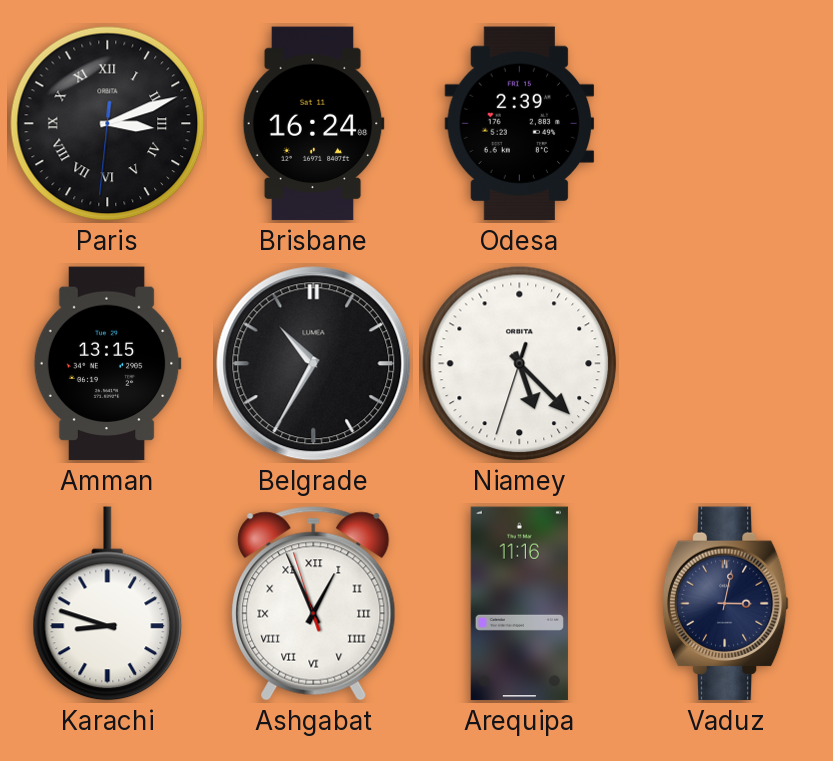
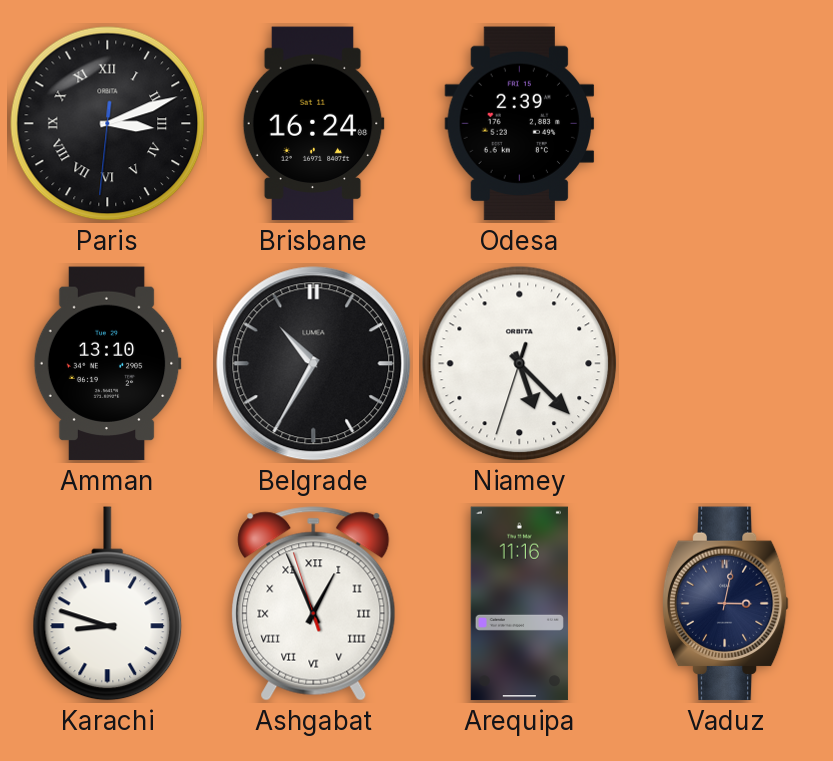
Amman: 13:15 -> 13:10
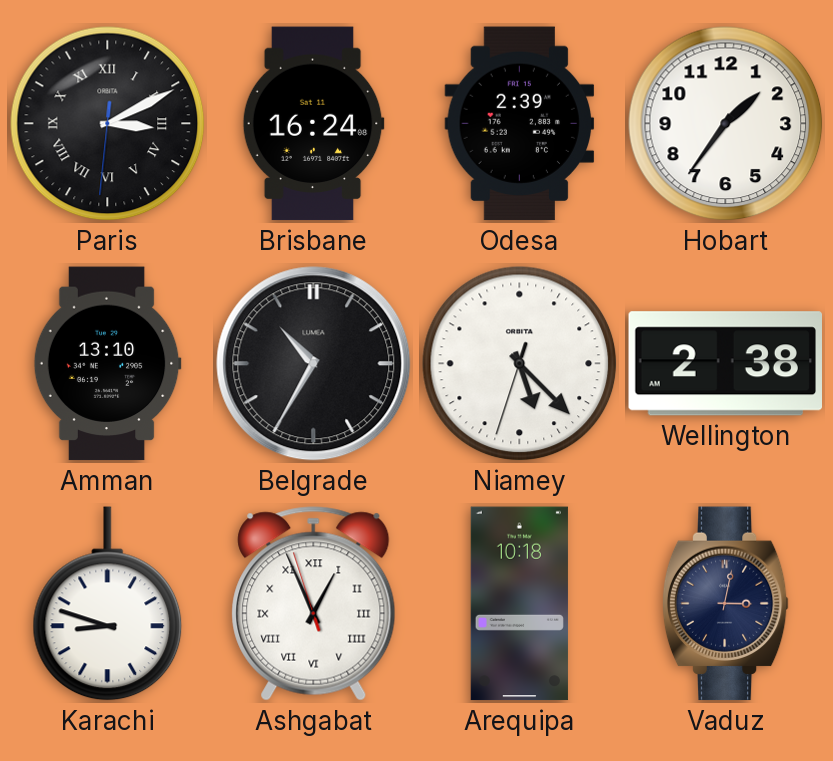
Paris: 3:11 -> 3:10
Hobart: none -> 1:36
Wellington: none -> 2:38
Arequipa: 11:16 -> 10:18
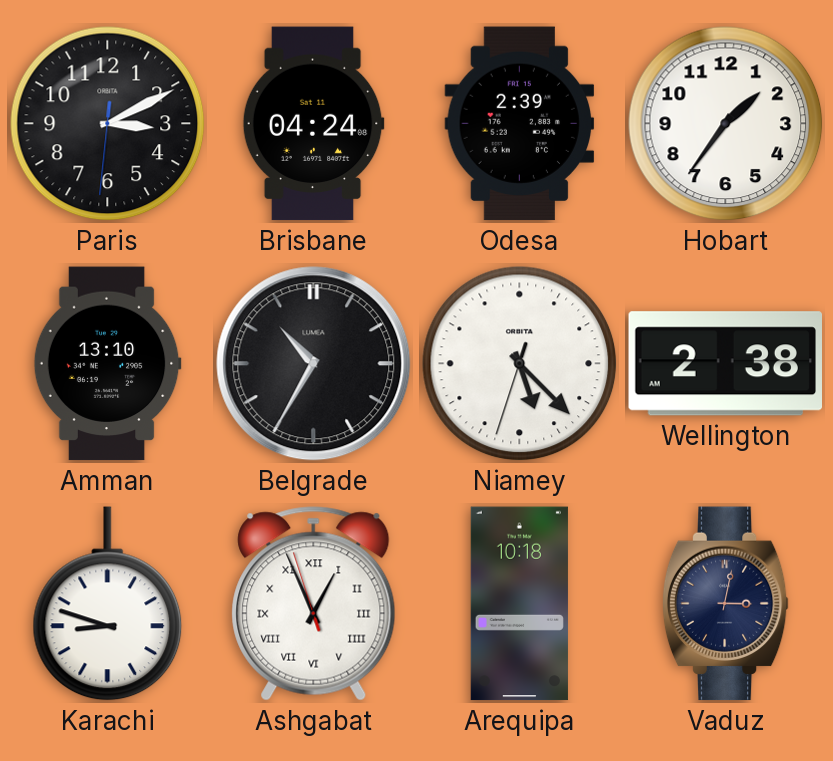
Paris numerals: Roman -> Arabic
Brisbane: 16:24 -> 04:24
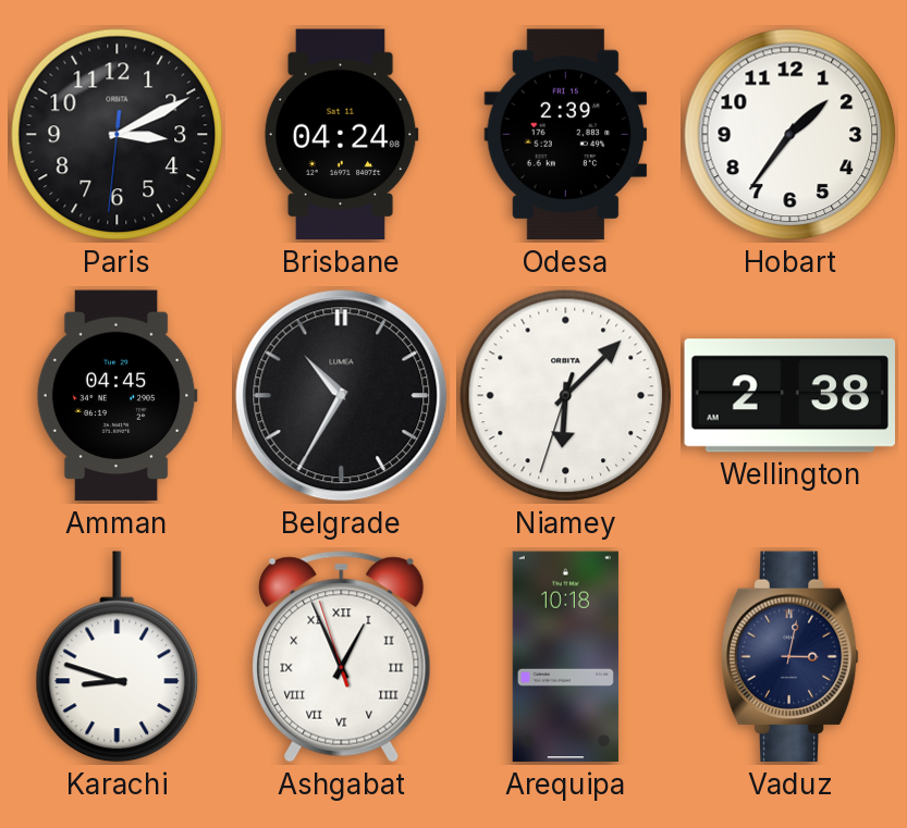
Amman: 13:10 -> 04:45
Niamey: 5:22 -> 6:07
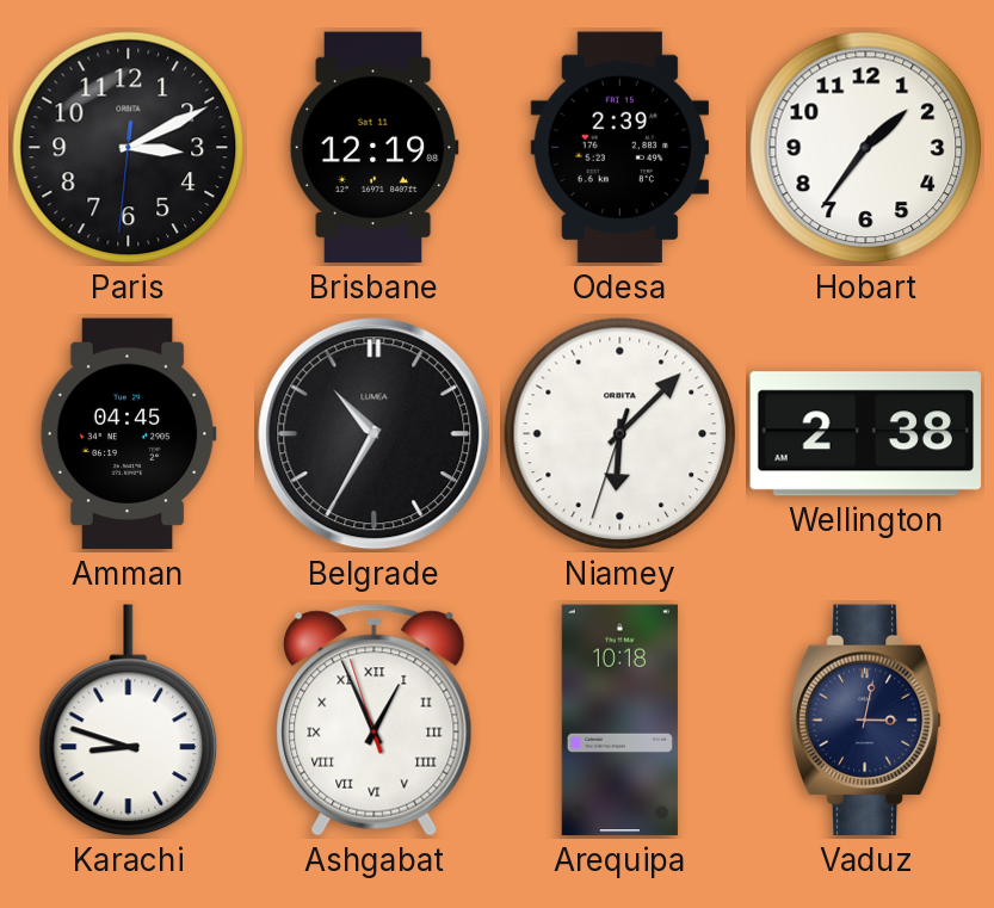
Brisbane: 04:24 -> 12:19
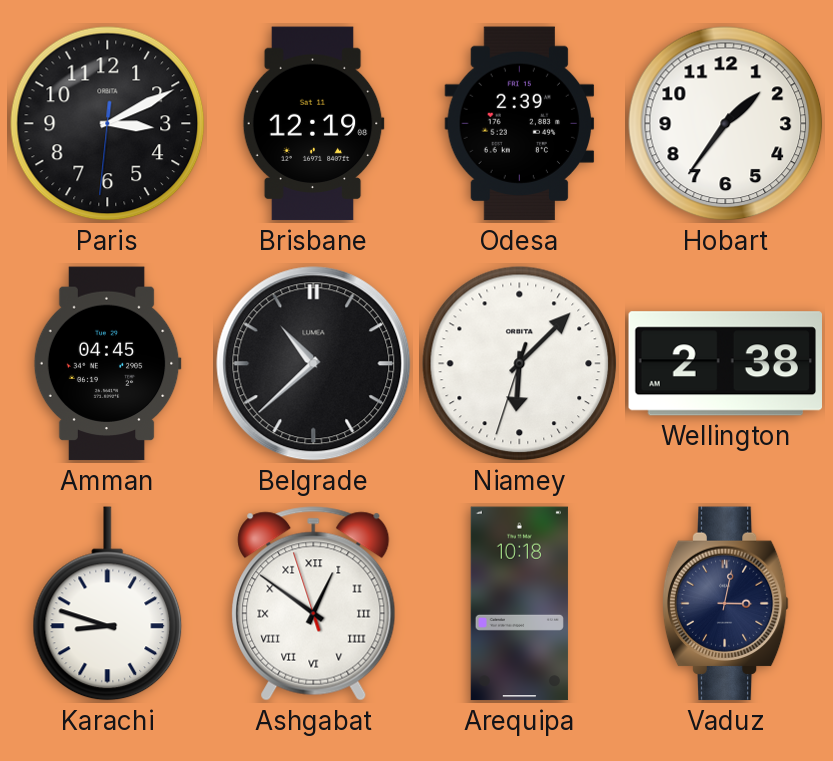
Belgrade: 10:35 -> 10:38
Ashgabat: 12:55 -> 12:50
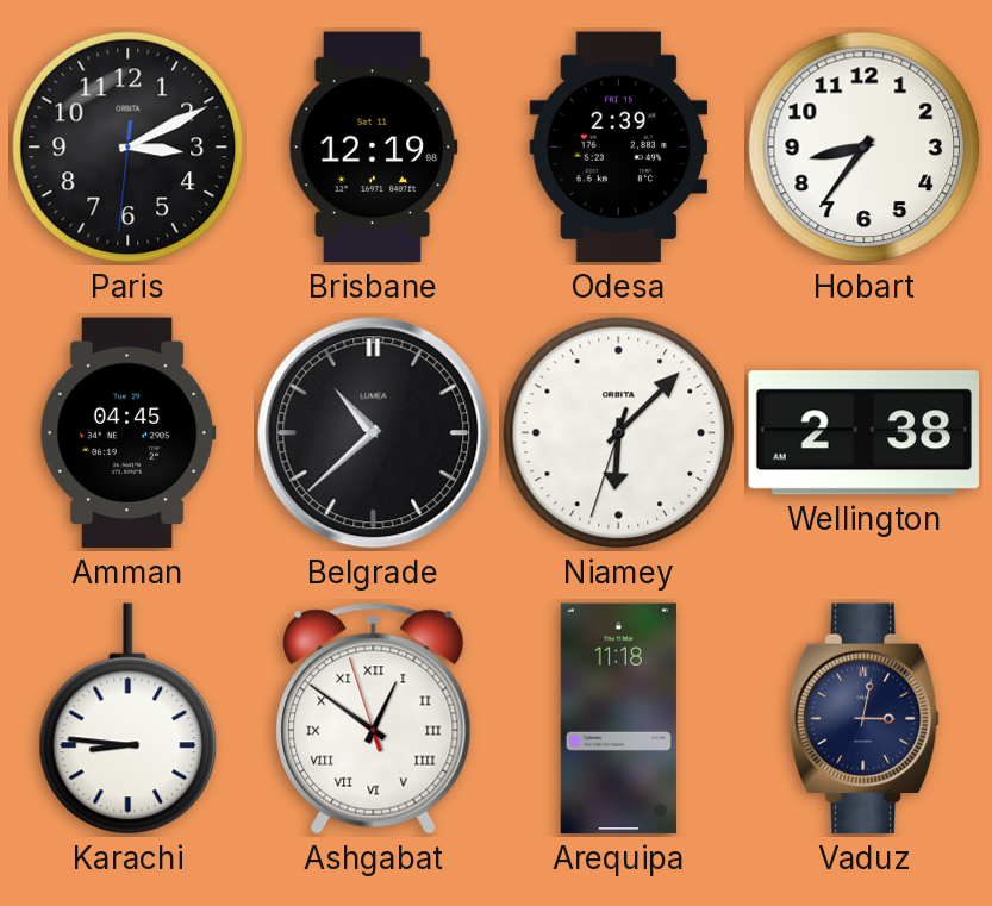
Hobart: 1:36 -> 8:36
Karachi: 8:48 -> 8:46
Arequipa: 10:18 -> 11:18
